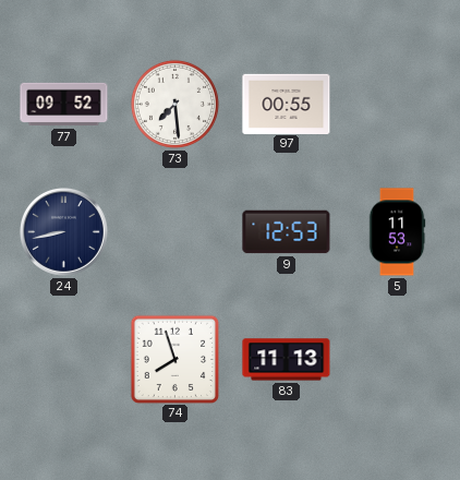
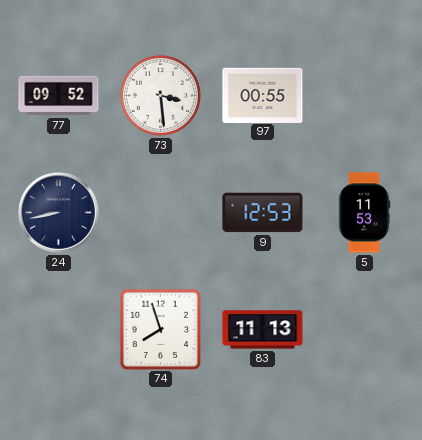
73: 7:29 -> 3:29
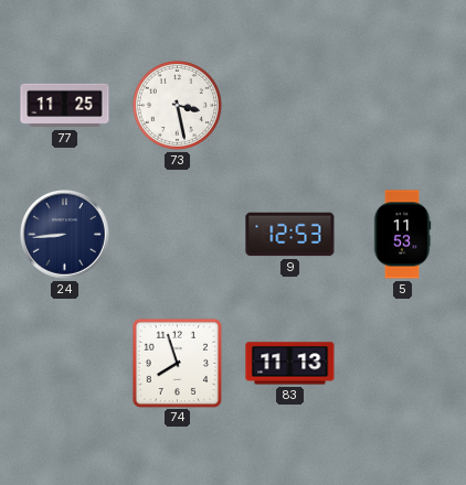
77: 09:52 -> 11:25
73: 3:29 -> 3:28
97: 00:55 -> none
24: 8:43 -> 8:44
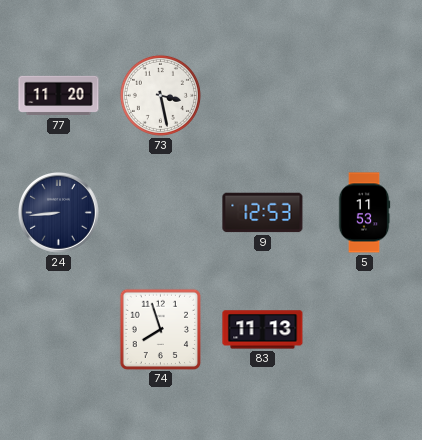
77: 11:25 -> 11:20
